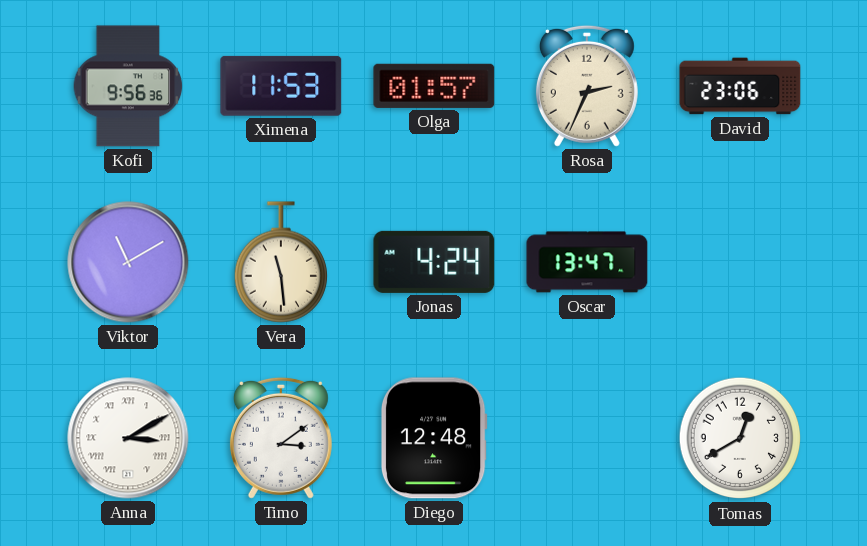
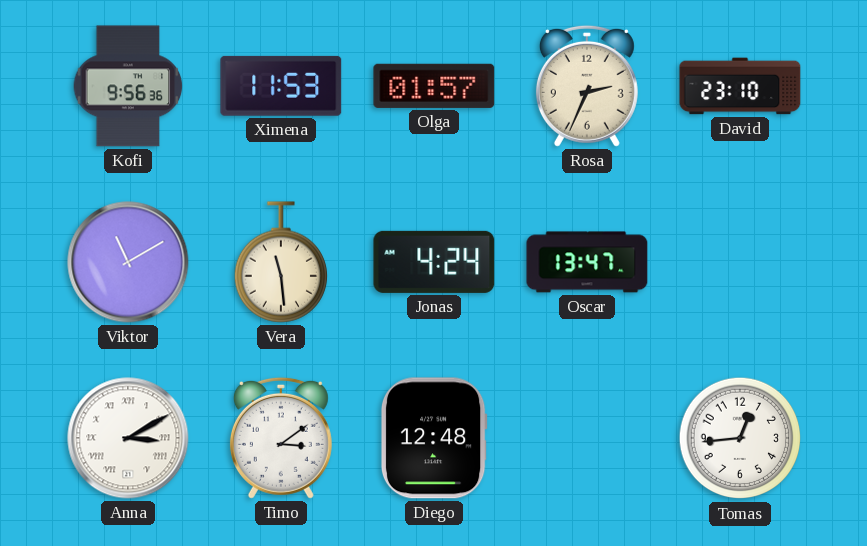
David: 23:06 -> 23:10
Tomas: 12:40 -> 12:44
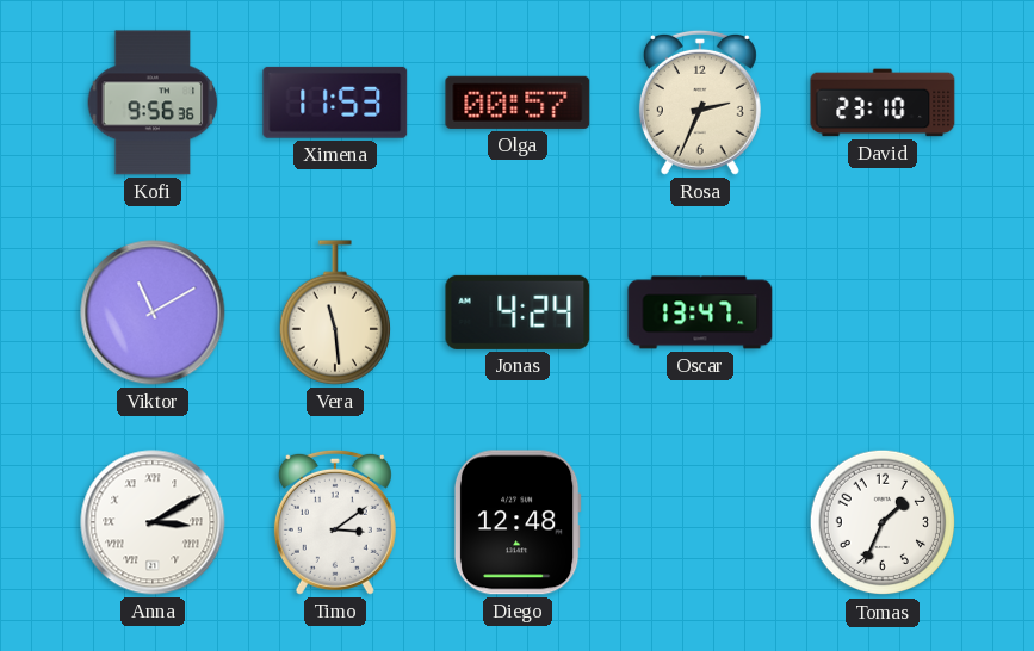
Olga: 01:57 -> 00:57
Tomas: 12:44 -> 1:34
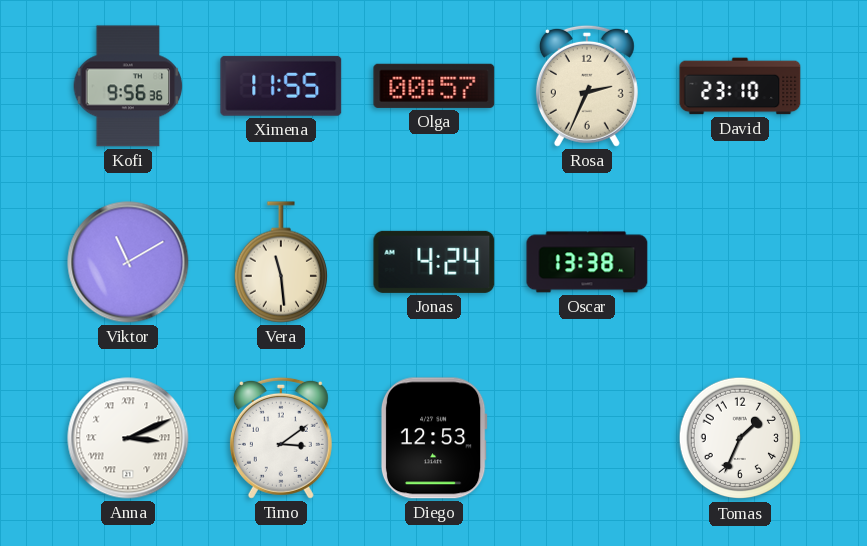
Ximena: 11:53 -> 11:55
Oscar: 13:47 -> 13:38
Anna: 3:10 -> 3:11
Diego: 12:48 -> 12:53
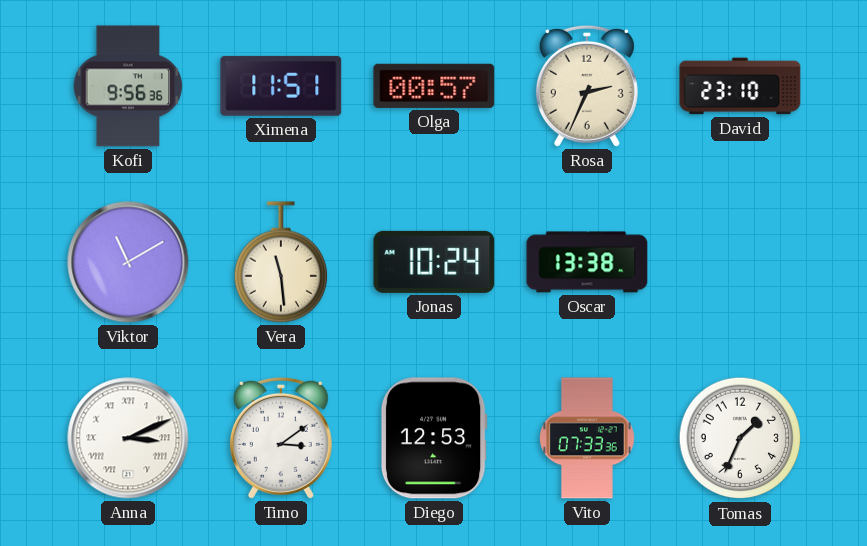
Ximena: 11:55 -> 11:51
Jonas: 4:24 -> 10:24
Vito: none -> 07:33
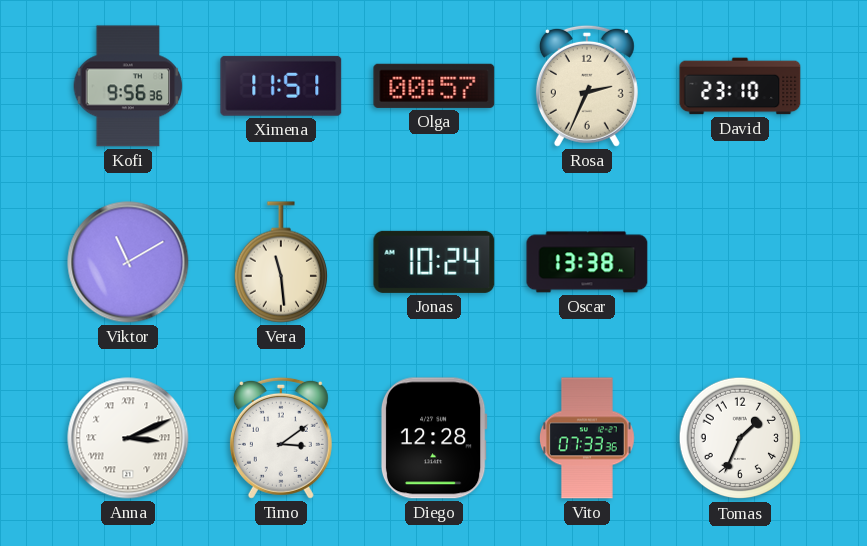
Diego: 12:53 -> 12:28
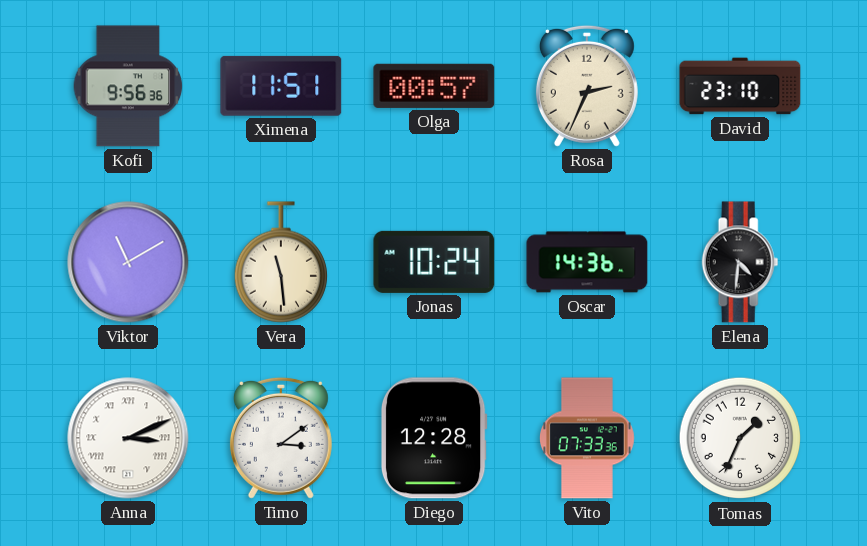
Oscar: 13:38 -> 14:36
Elena: none -> 4:31
